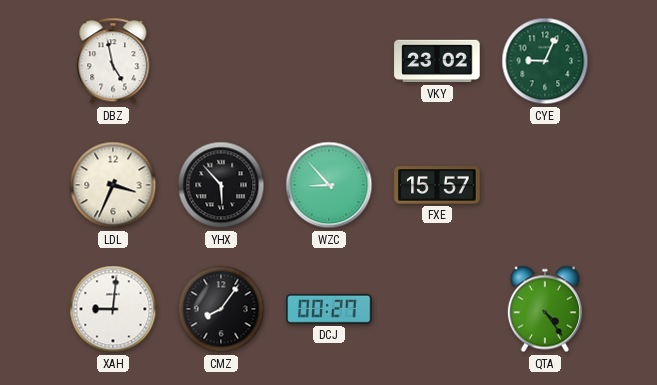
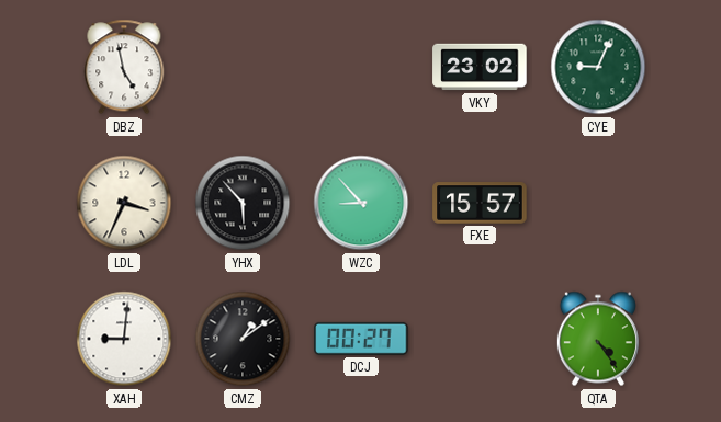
CMZ: 8:06 -> 1:09
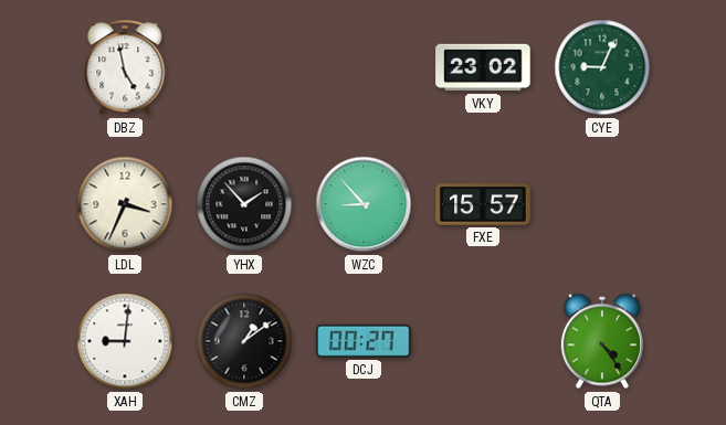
YHX: 5:53 -> 1:53
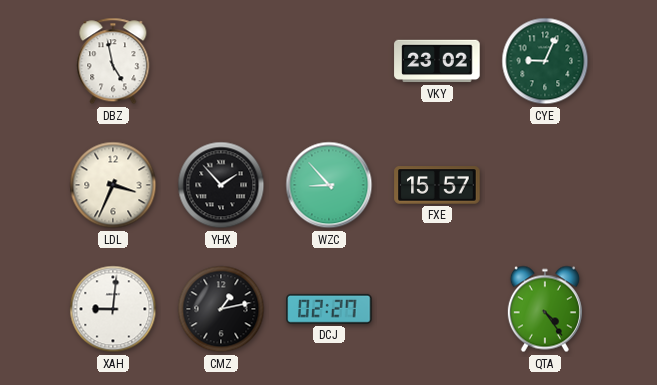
CMZ: 1:09 -> 1:13
DCJ: 00:27 -> 02:27
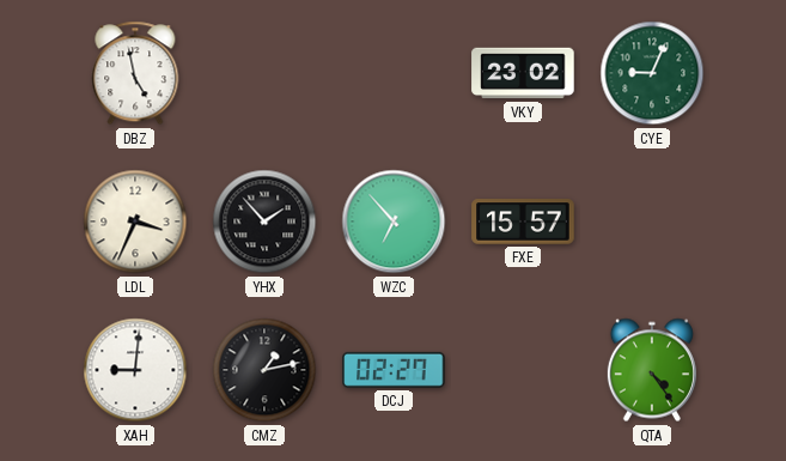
WZC: 8:53 -> 6:53
